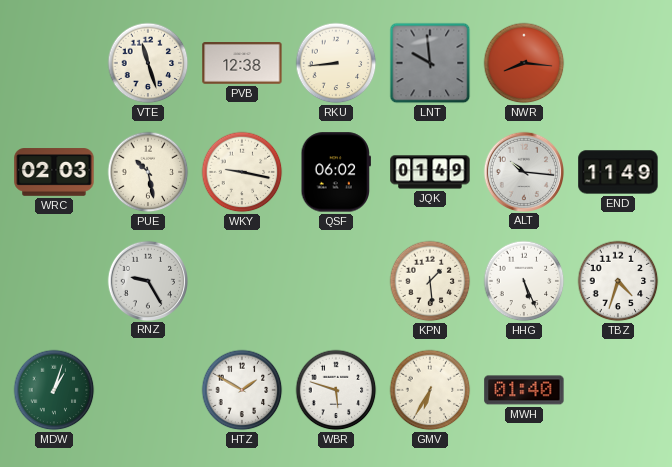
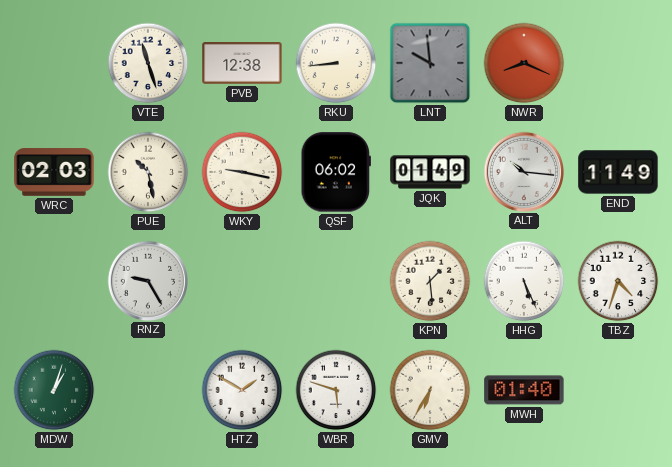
NWR: 8:16 -> 8:19
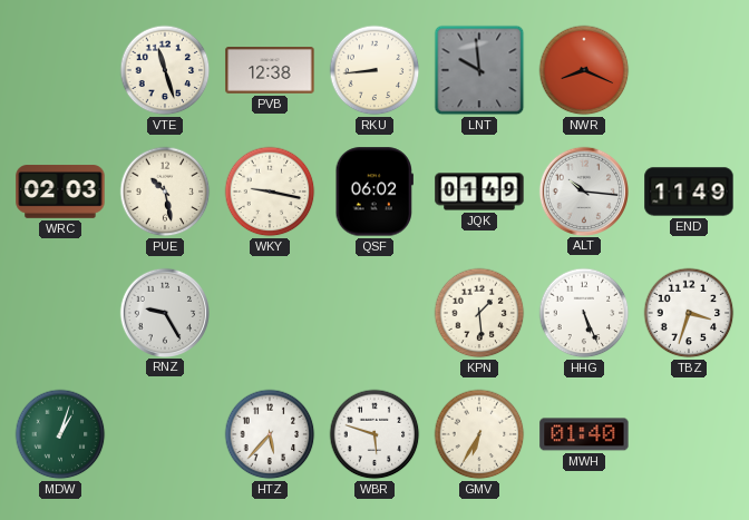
TBZ: 4:33 -> 3:33
HTZ: 1:50 -> 5:37
